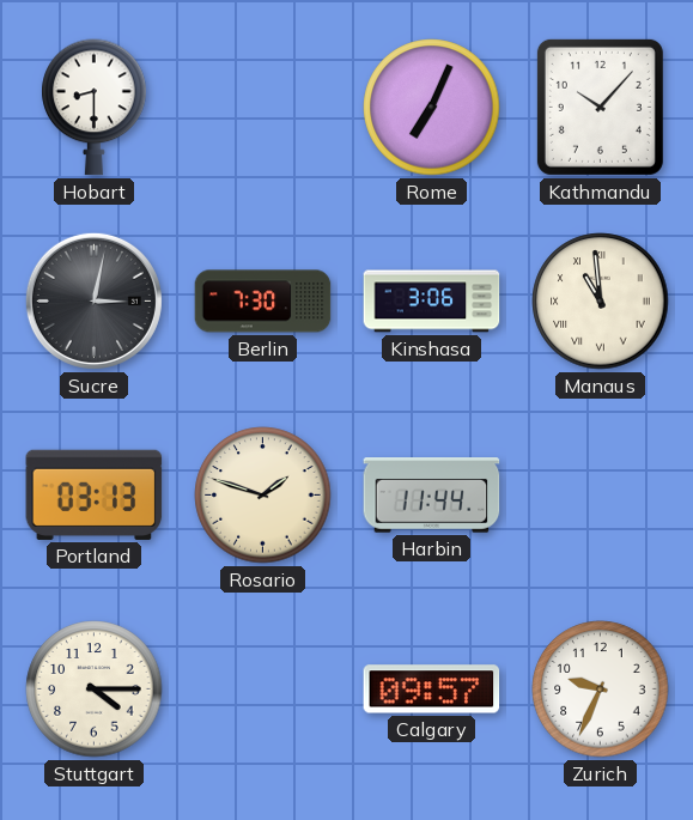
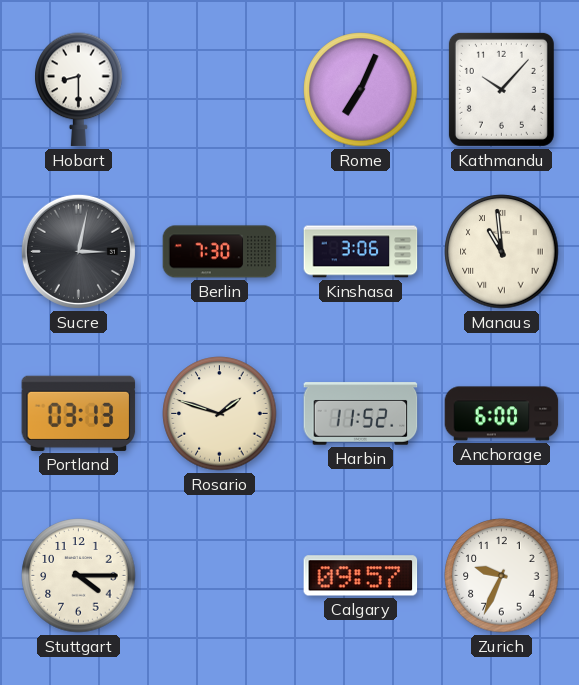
Harbin: 11:44 -> 11:52
Anchorage: none -> 6:00
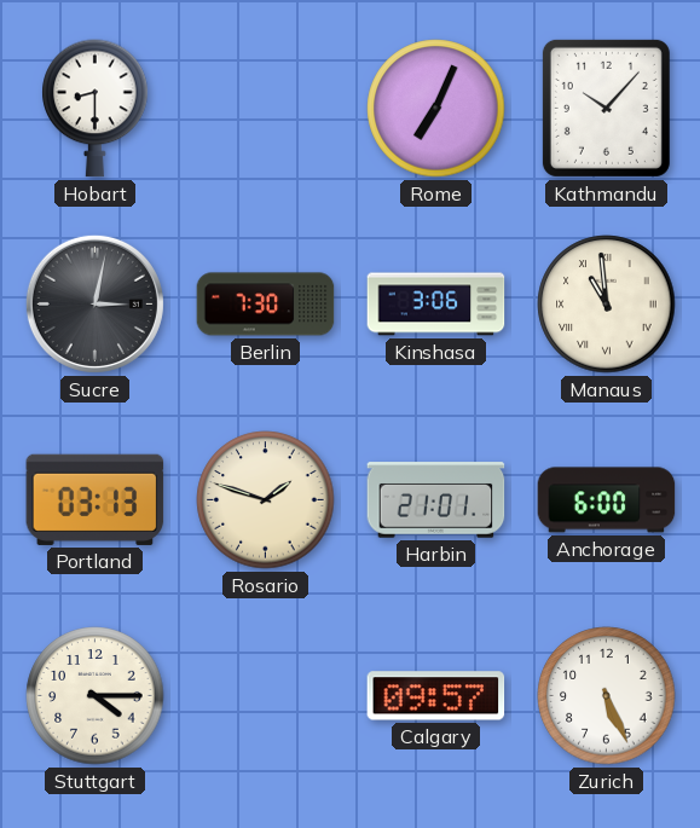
Harbin: 11:52 -> 21:01
Zurich: 9:34 -> 5:26
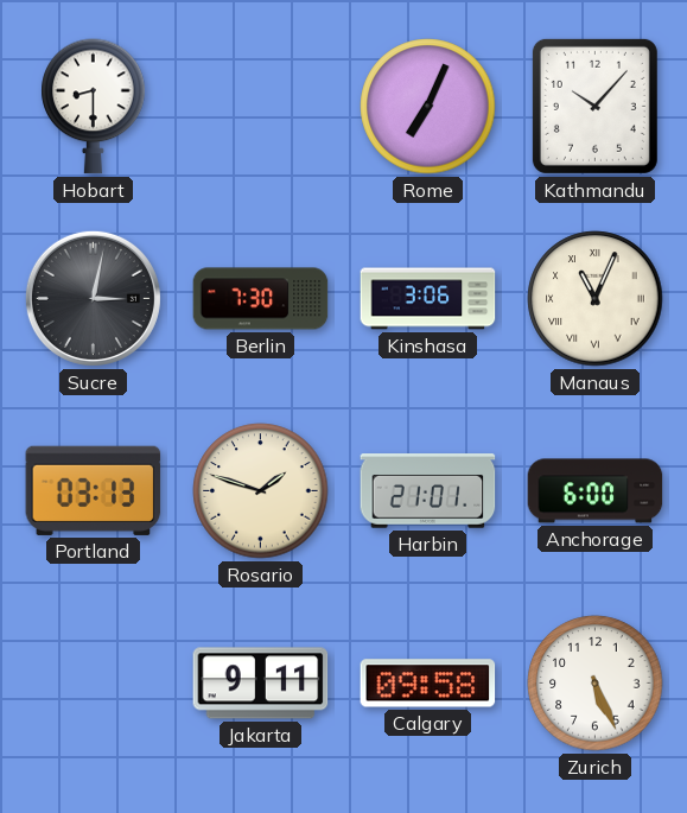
Manaus: 10:59 -> 11:04
Stuttgart: 4:15 -> none
Jakarta: none -> 9:11
Calgary: 09:57 -> 09:58
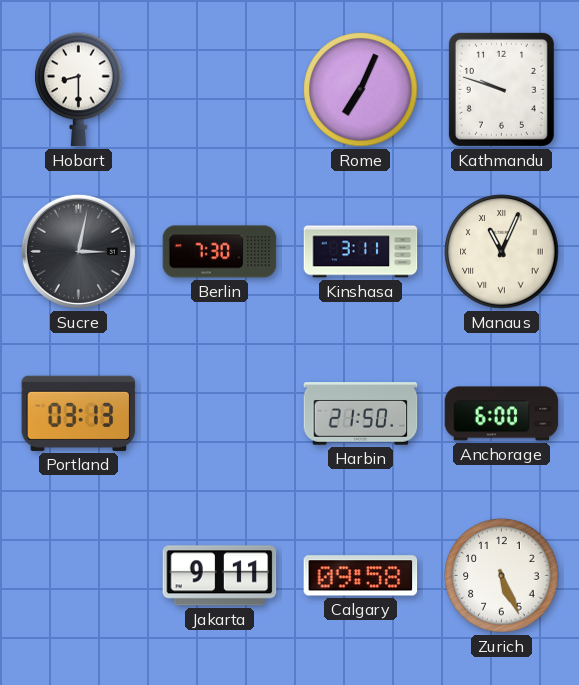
Kathmandu: 10:07 -> 9:48
Kinshasa: 3:06 -> 3:11
Rosario: 1:48 -> none
Harbin: 21:01 -> 21:50
